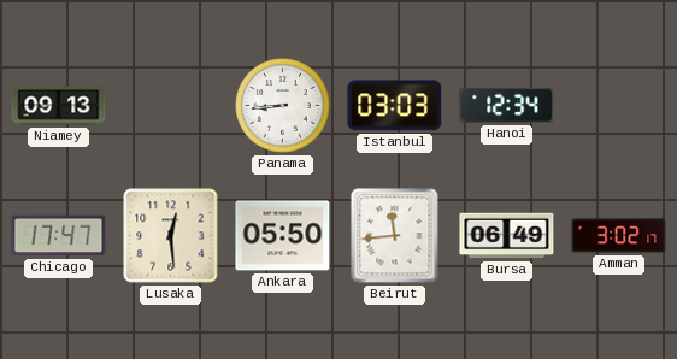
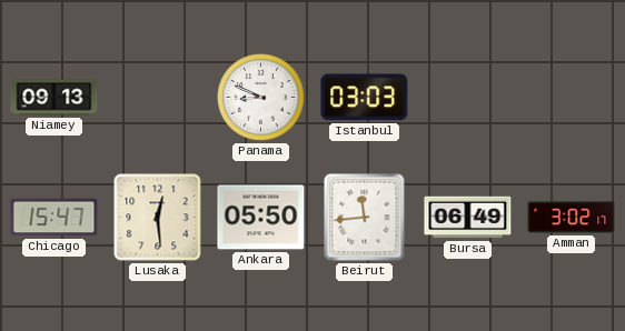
Panama: 8:44 -> 8:49
Hanoi: 12:34 -> none
Chicago: 17:47 -> 15:47
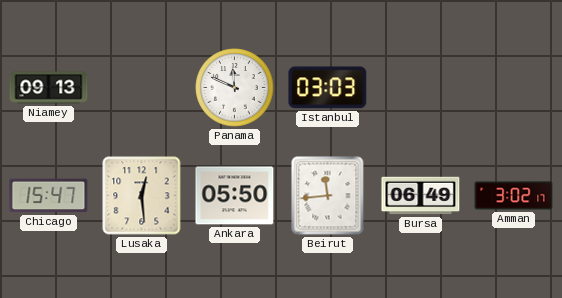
Panama: 8:49 -> 11:49
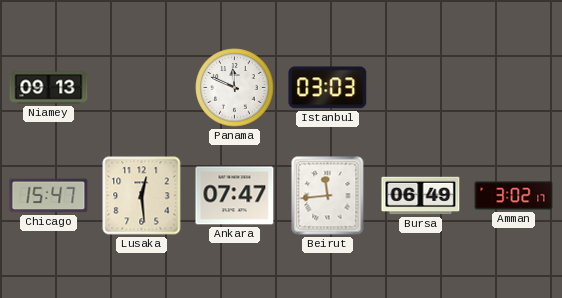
Ankara: 05:50 -> 07:47
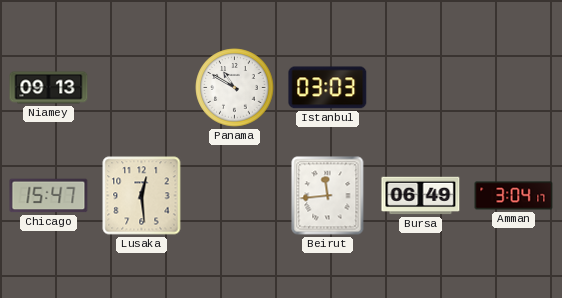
Panama: 11:49 -> 10:50
Ankara: 07:47 -> none
Amman: 3:02 -> 3:04
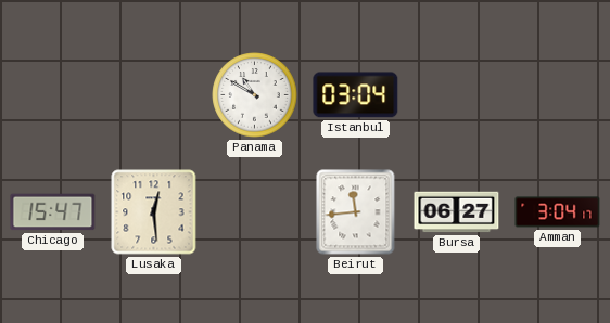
Niamey: 09:13 -> none
Istanbul: 03:03 -> 03:04
Bursa: 06:49 -> 06:27
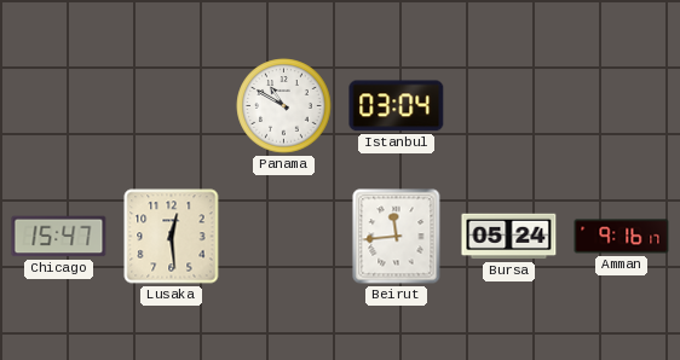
Bursa: 06:27 -> 05:24
Amman: 3:04 -> 9:16
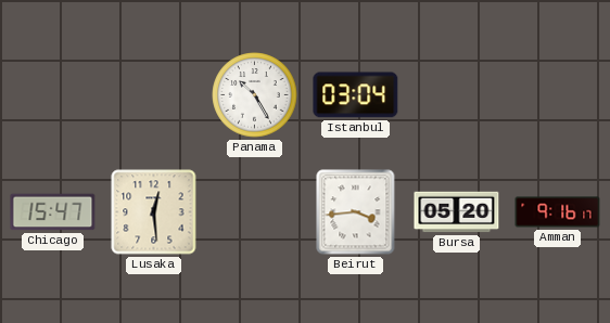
Panama: 10:50 -> 10:25
Beirut: 11:44 -> 3:44
Bursa: 05:24 -> 05:20
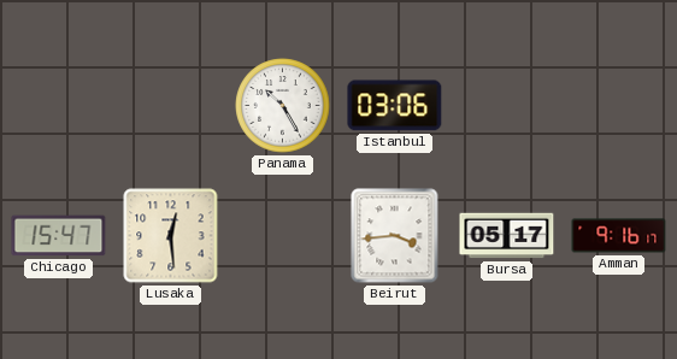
Istanbul: 03:04 -> 03:06
Bursa: 05:20 -> 05:17
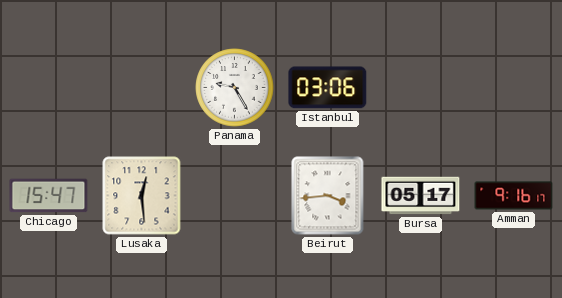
Panama: 10:25 -> 9:25
